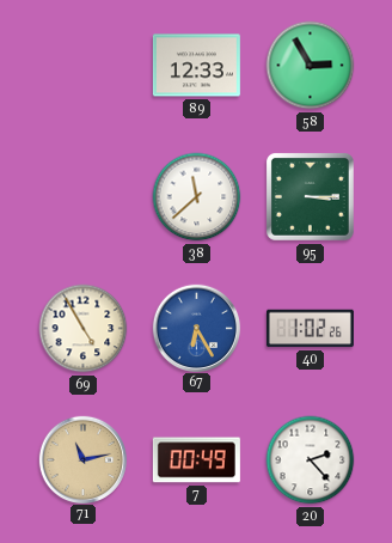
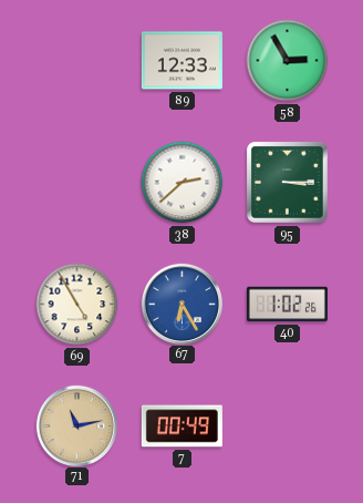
38: 11:38 -> 2:38
20: 2:23 -> none
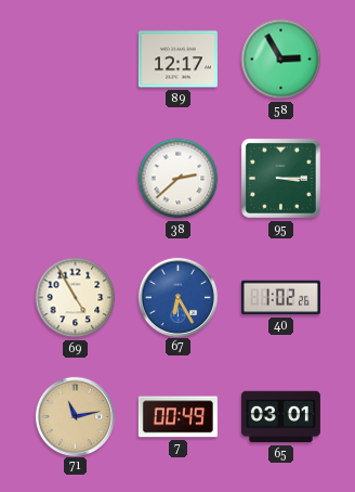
89: 12:33 -> 12:17
65: none -> 03:01
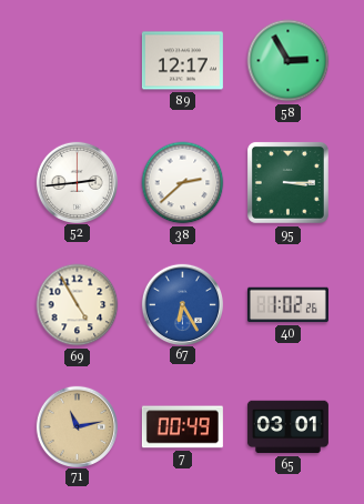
52: none -> 2:44
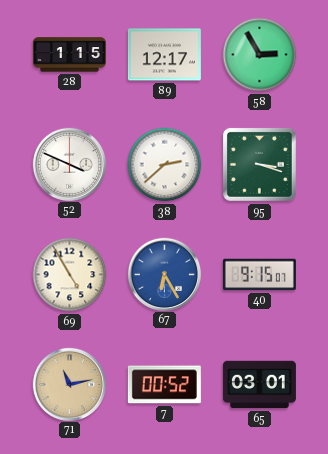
28: none -> 1:15
52: 2:44 -> 3:49
95: 3:15 -> 3:18
40: 1:02 -> 9:15
7: 00:49 -> 00:52
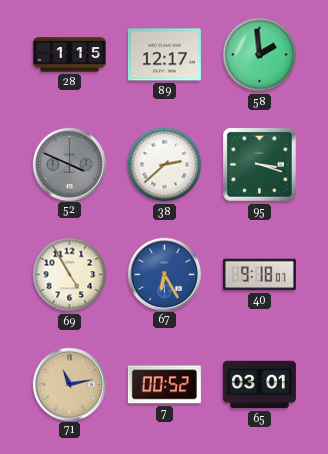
58: 2:55 -> 1:59
52 dial: white -> grey
40: 9:15 -> 9:18
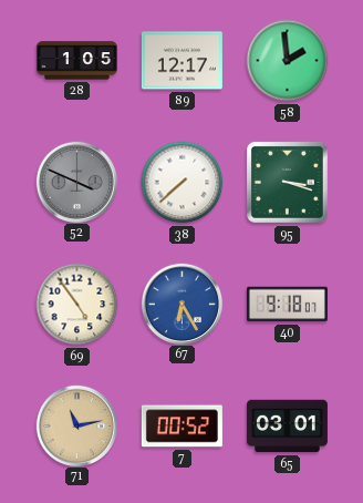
28: 1:15 -> 1:05
38: 2:38 -> 7:38
69: 4:55 -> 4:54
